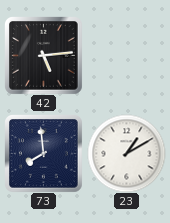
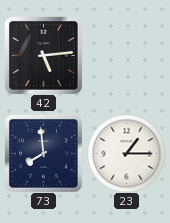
23: 1:10 -> 1:15
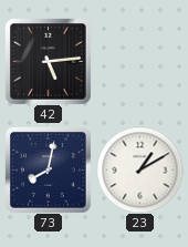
73: 7:59 -> 8:02
23: 1:15 -> 1:10
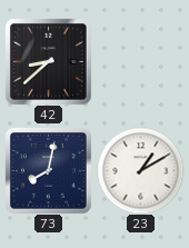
42: 5:14 -> 8:38
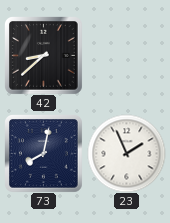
23: 1:10 -> 1:56
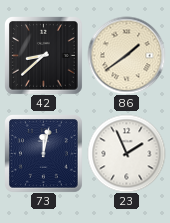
86: none -> 1:39
73: 8:02 -> 12:02
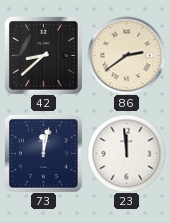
86: 1:39 -> 2:39
23: 1:56 -> 11:59
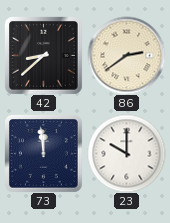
73: 12:02 -> 11:59
23: 11:59 -> 10:00
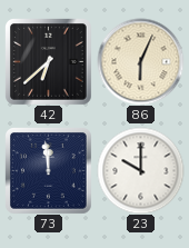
42: 8:38 -> 6:38
86: 2:39 -> 6:04
